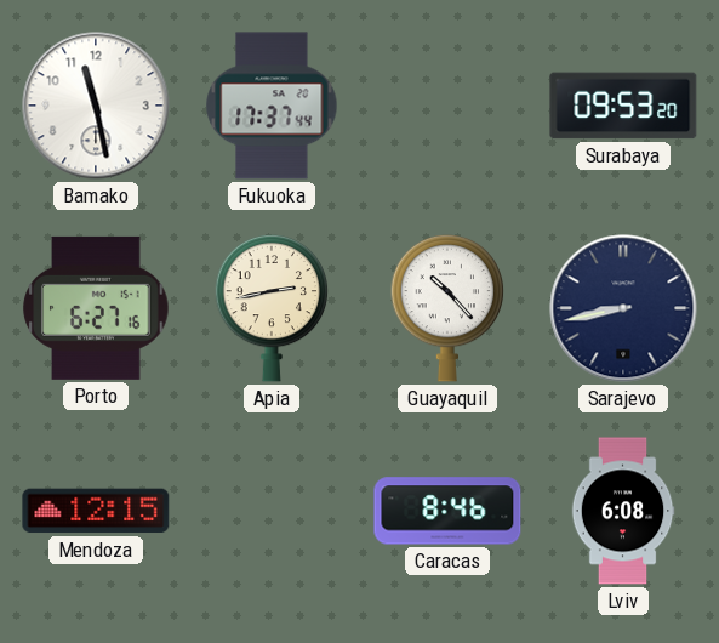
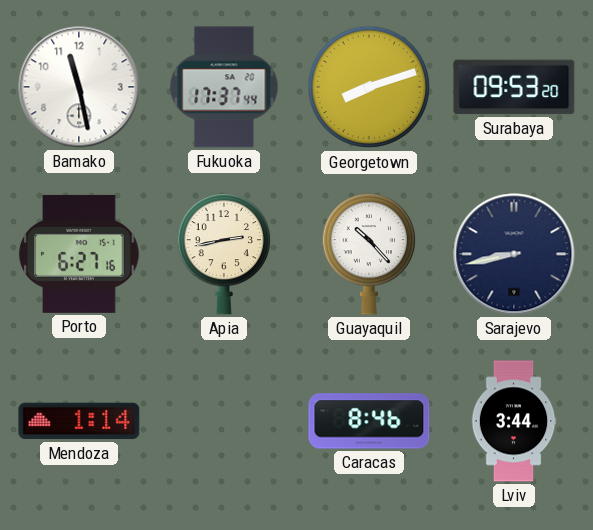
Georgetown: none -> 8:12
Mendoza: 12:15 -> 1:14
Lviv: 6:08 -> 3:44
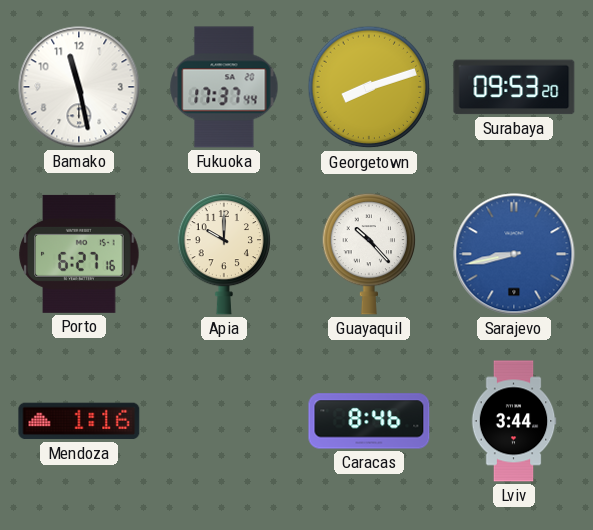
Apia: 2:43 -> 10:00
Sarajevo dial: navy -> blue
Mendoza: 1:14 -> 1:16
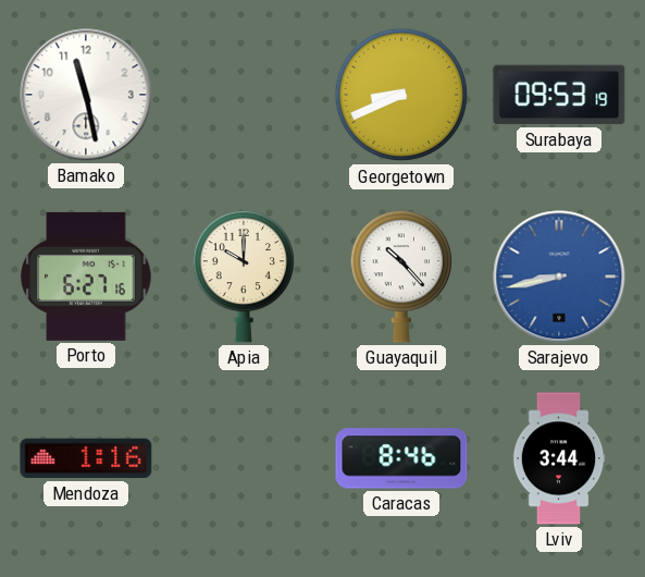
Fukuoka: 17:37 -> none
Georgetown: 8:12 -> 8:41
Surabaya: 09:53:20 -> 09:53:19
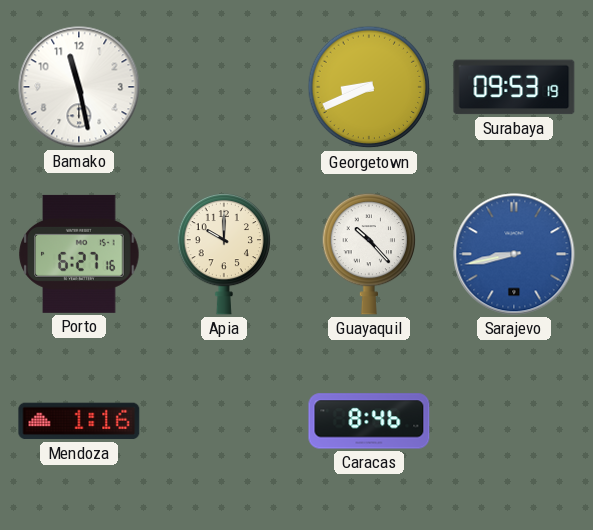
Lviv: 3:44 -> none
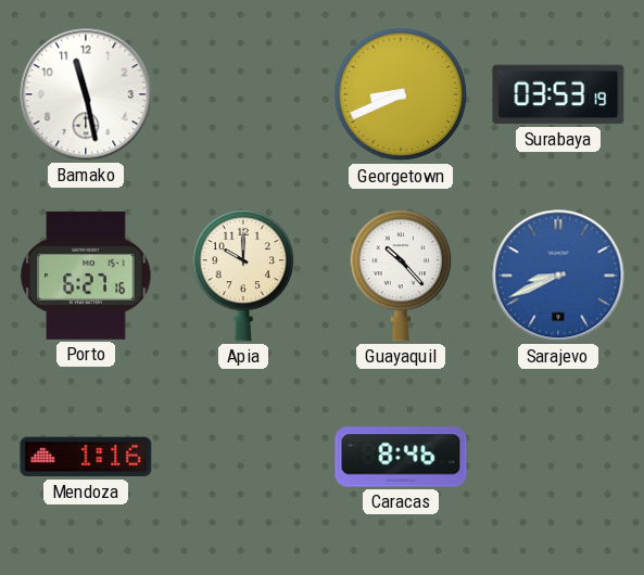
Surabaya: 09:53 -> 03:53
Sarajevo: 8:43 -> 8:41
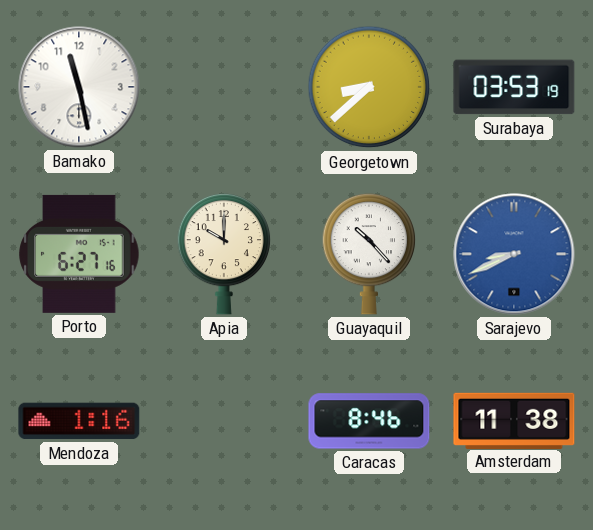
Georgetown: 8:41 -> 8:38
Amsterdam: none -> 11:38
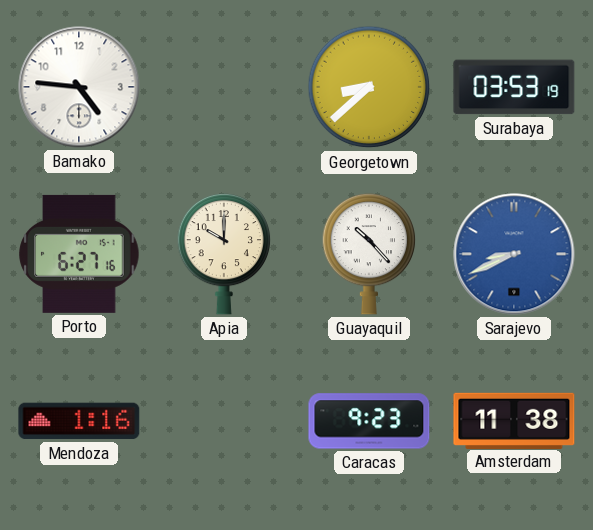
Bamako: 11:28 -> 4:46
Caracas: 8:46 -> 9:23
